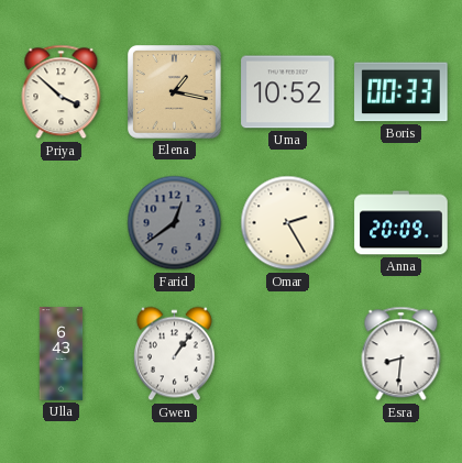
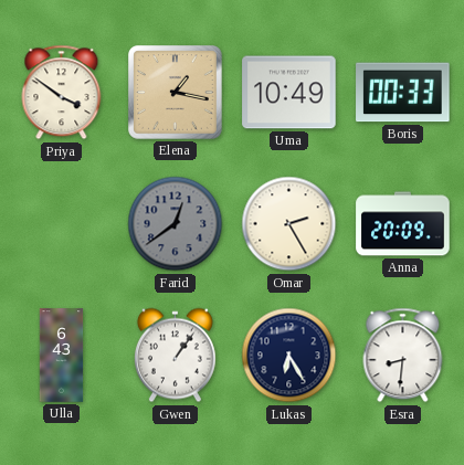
Priya: 3:52 -> 3:51
Uma: 10:52 -> 10:49
Lukas: none -> 6:25
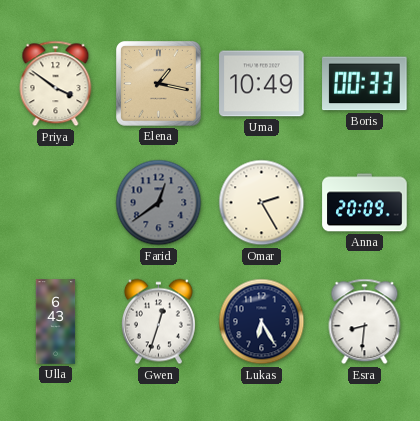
Gwen: 1:06 -> 12:33
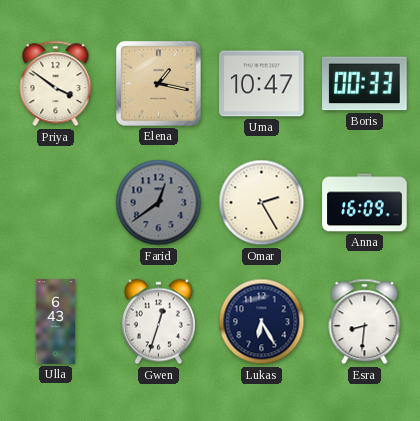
Uma: 10:49 -> 10:47
Anna: 20:09 -> 16:09
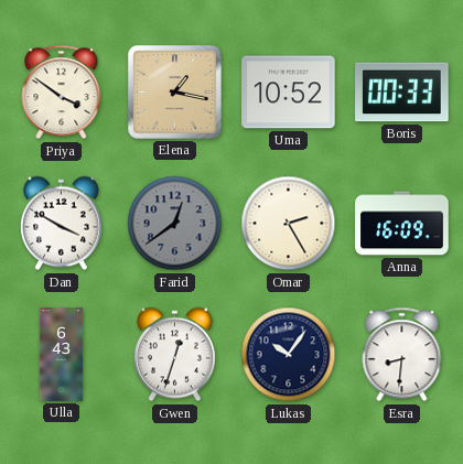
Uma: 10:47 -> 10:52
Dan: none -> 3:50
Lukas: 6:25 -> 10:06
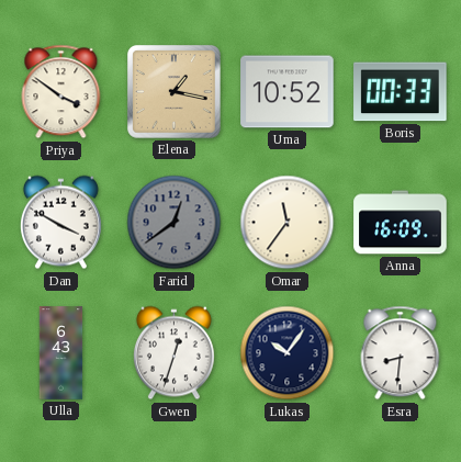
Omar: 2:25 -> 11:36
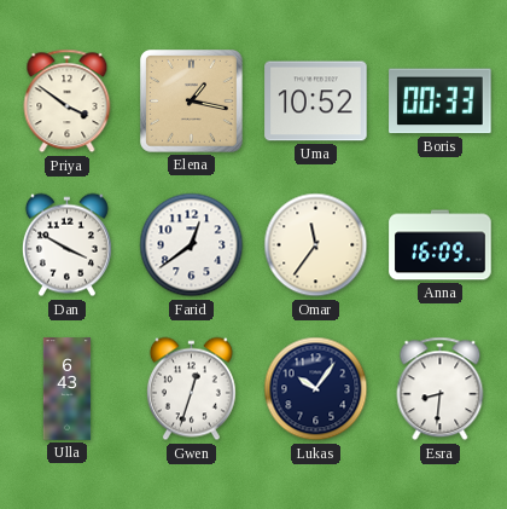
Farid dial: grey -> white
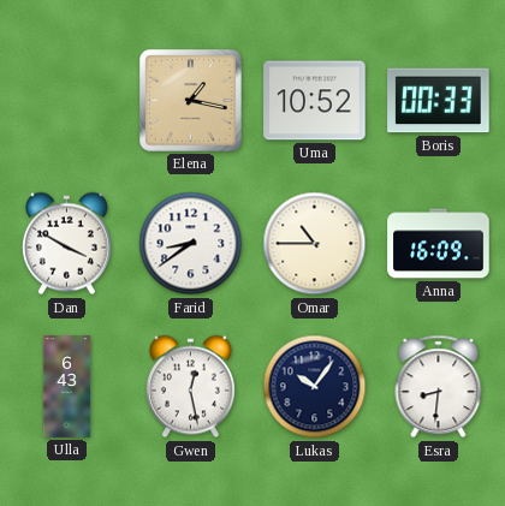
Priya: 3:51 -> none
Farid: 12:39 -> 8:39
Omar: 11:36 -> 10:45
Gwen: 12:33 -> 12:28
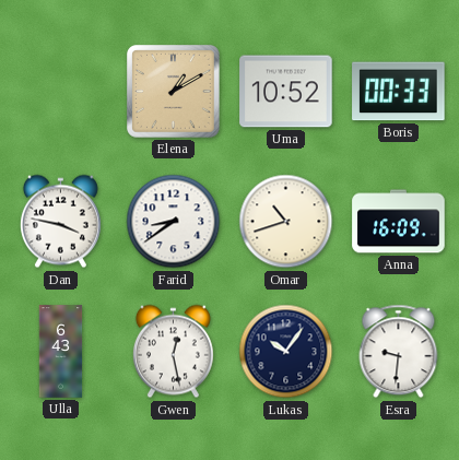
Elena: 1:17 -> 1:10
Dan: 3:50 -> 3:47
Omar: 10:45 -> 10:42
Esra: 8:31 -> 9:31
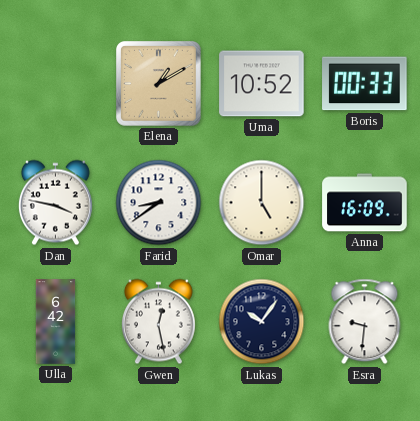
Omar: 10:42 -> 5:00
Ulla: 6:43 -> 6:42
